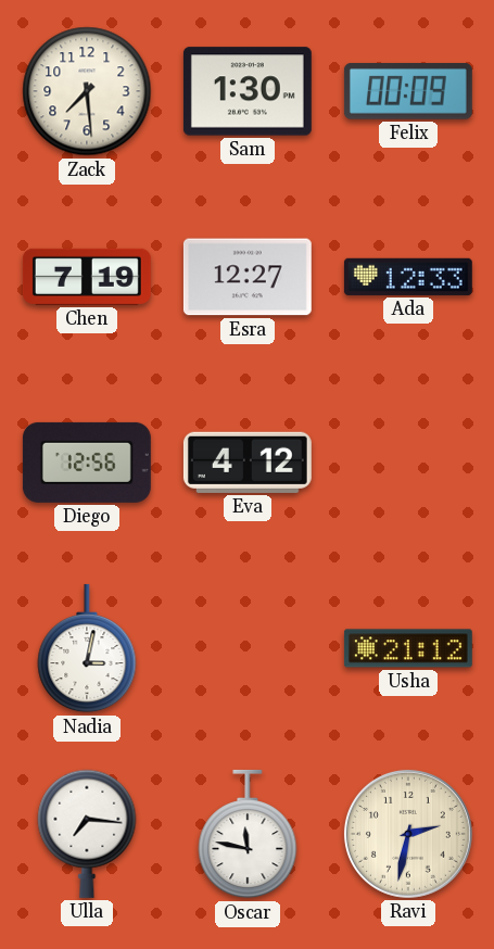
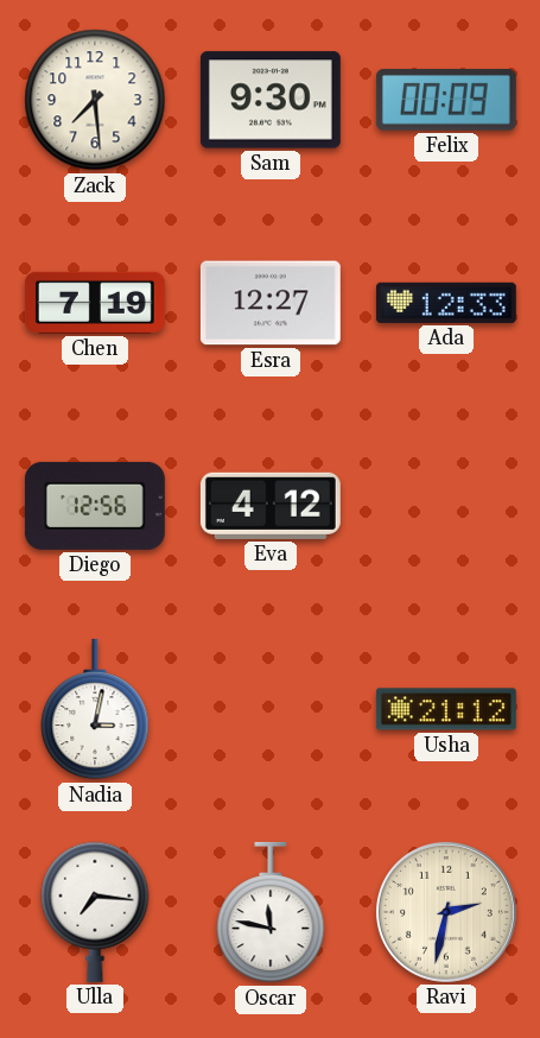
Sam: 1:30 -> 9:30
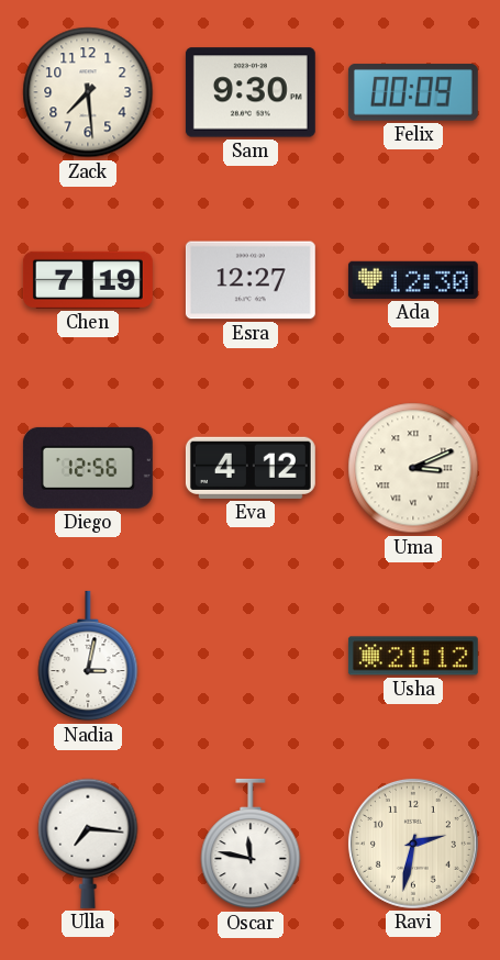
Ada: 12:33 -> 12:30
Uma: none -> 3:11
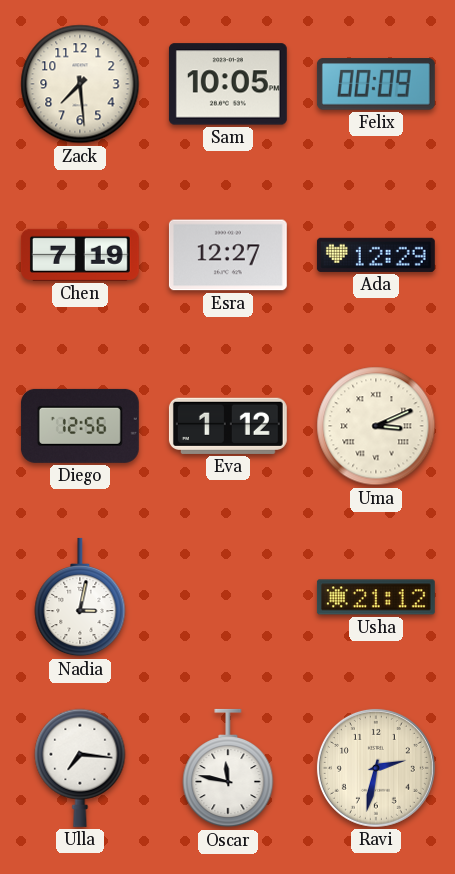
Sam: 9:30 -> 10:05
Ada: 12:30 -> 12:29
Eva: 4:12 -> 1:12
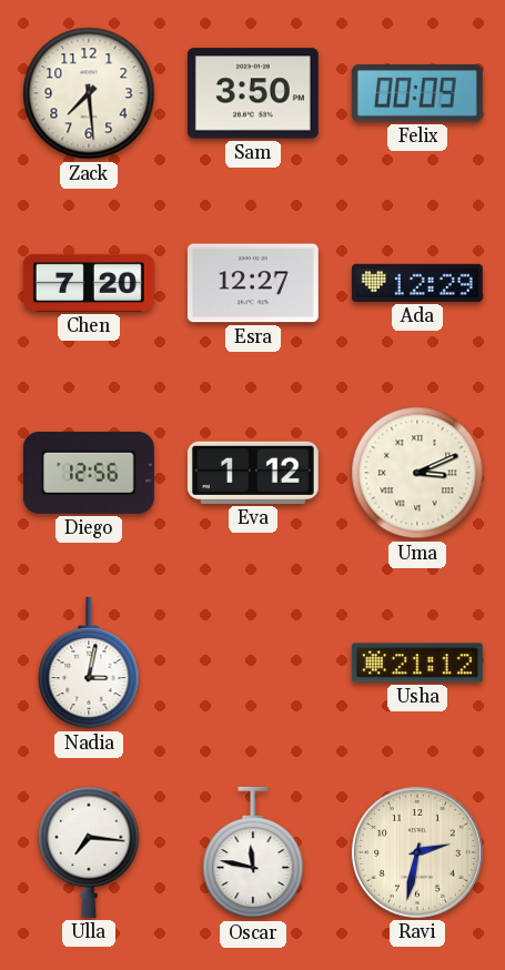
Sam: 10:05 -> 3:50
Chen: 7:19 -> 7:20
